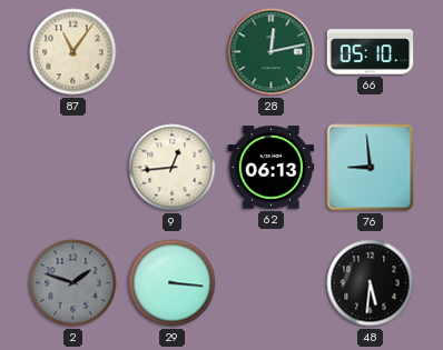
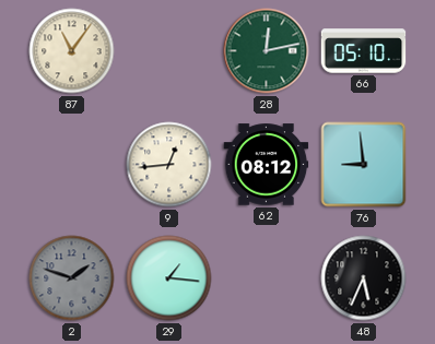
62: 06:13 -> 08:12
29: 3:16 -> 1:16
48: 5:31 -> 5:34
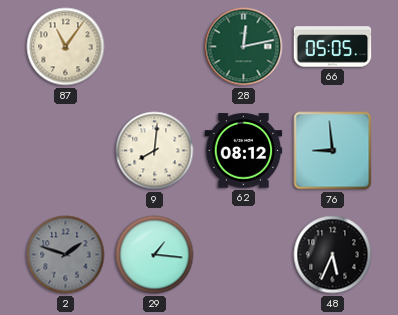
66: 05:10 -> 05:05
9: 12:44 -> 8:01
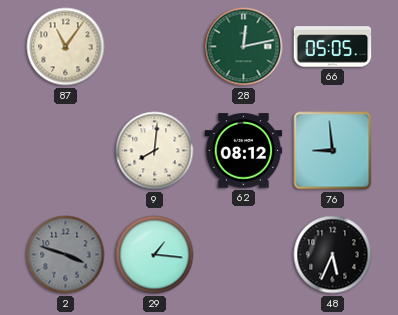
2: 1:48 -> 3:48
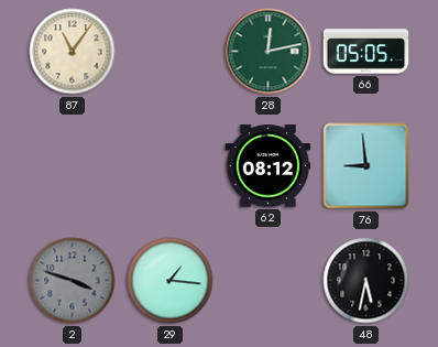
9: 8:01 -> none
48: 5:34 -> 5:32
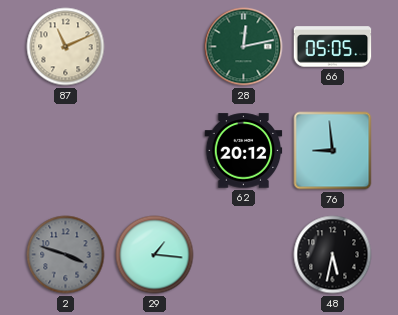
87: 11:06 -> 11:11
62: 08:12 -> 20:12
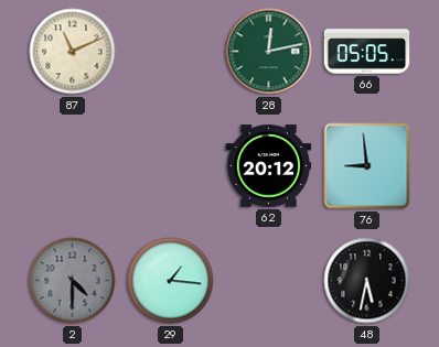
2: 3:48 -> 4:30
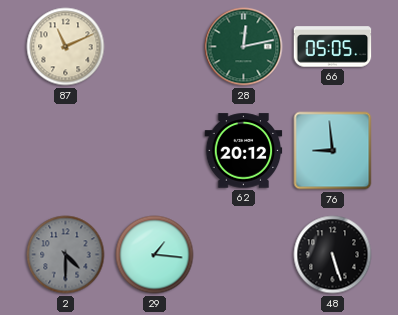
48: 5:32 -> 5:27
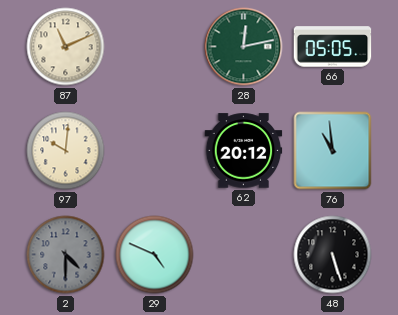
97: none -> 10:01
76: 8:59 -> 10:59
29: 1:16 -> 4:49
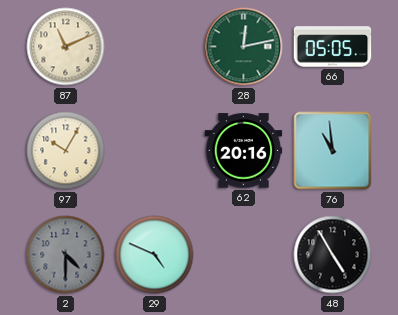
97: 10:01 -> 10:05
62: 20:12 -> 20:16
48: 5:27 -> 4:55
